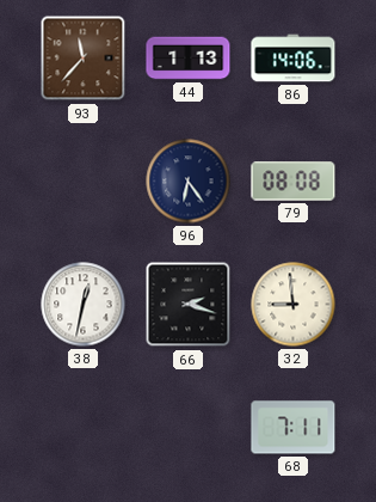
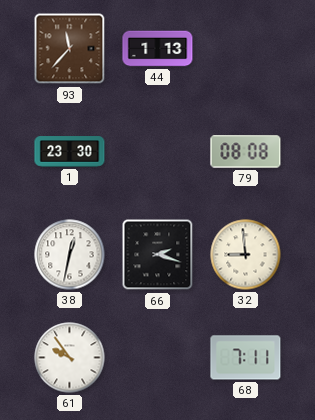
86: 14:06 -> none
1: none -> 23:30
96: 6:24 -> none
61: none -> 9:54
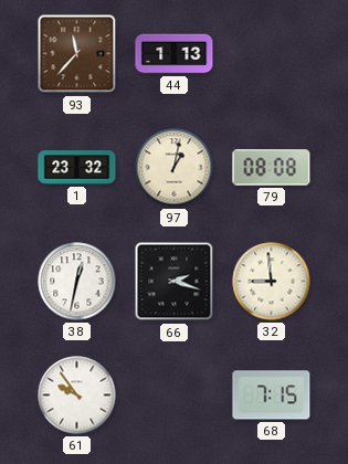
1: 23:30 -> 23:32
97: none -> 1:02
68: 7:11 -> 7:15
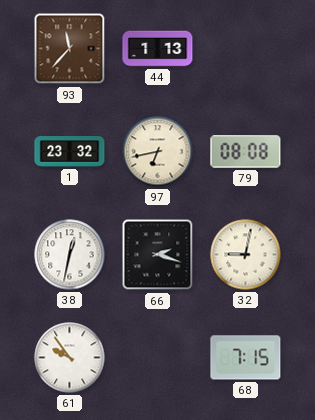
97: 1:02 -> 6:43
32: 8:59 -> 9:02
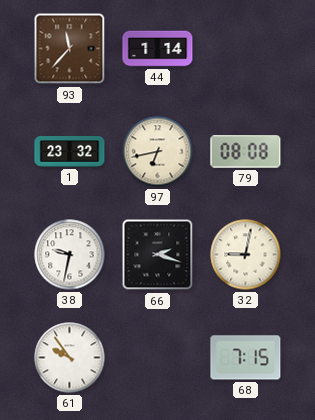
44: 1:13 -> 1:14
38: 12:32 -> 9:32
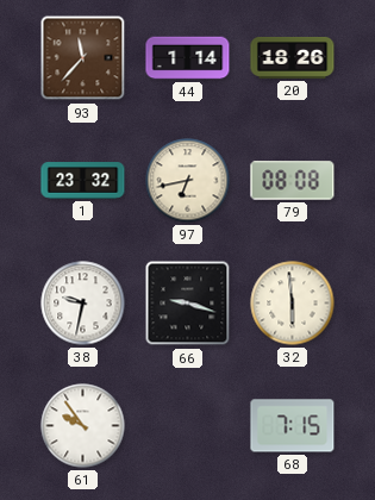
20: none -> 18:26
66: 2:18 -> 9:18
32: 9:02 -> 5:59
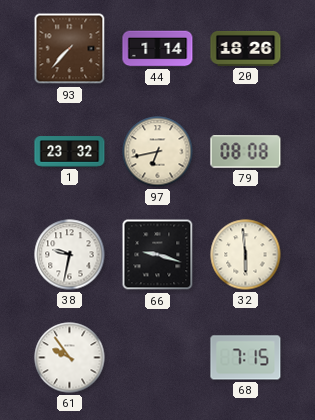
93: 11:37 -> 7:37
